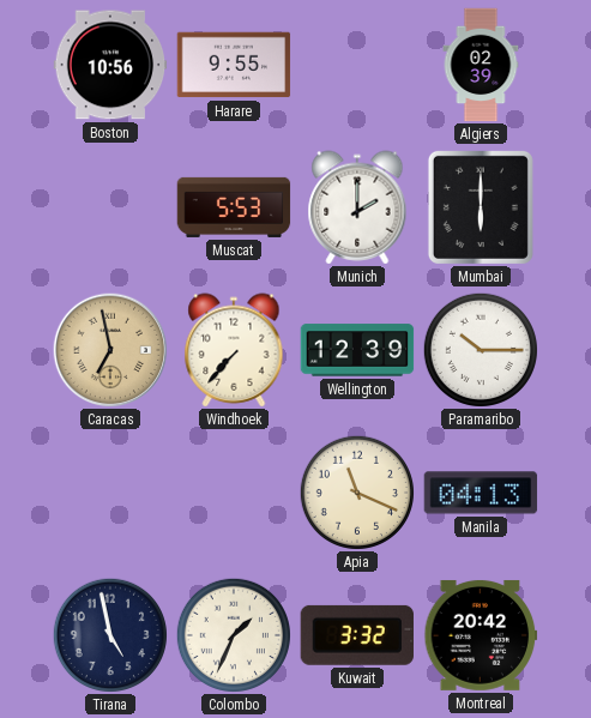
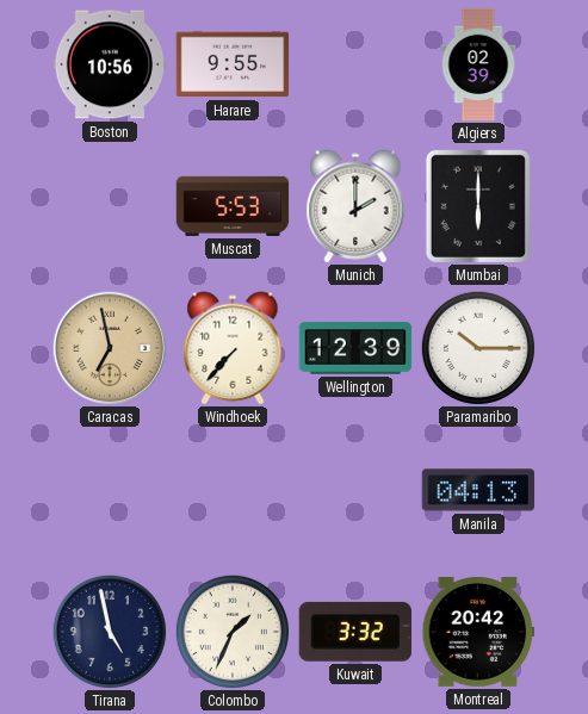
Apia: 11:19 -> none
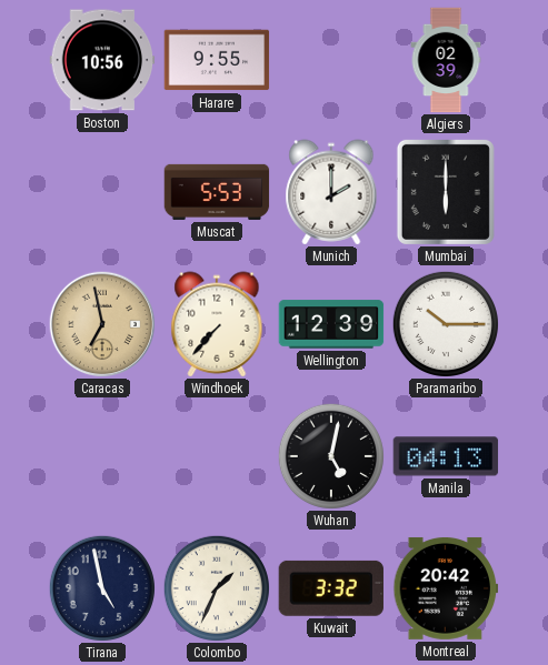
Wuhan: none -> 5:02
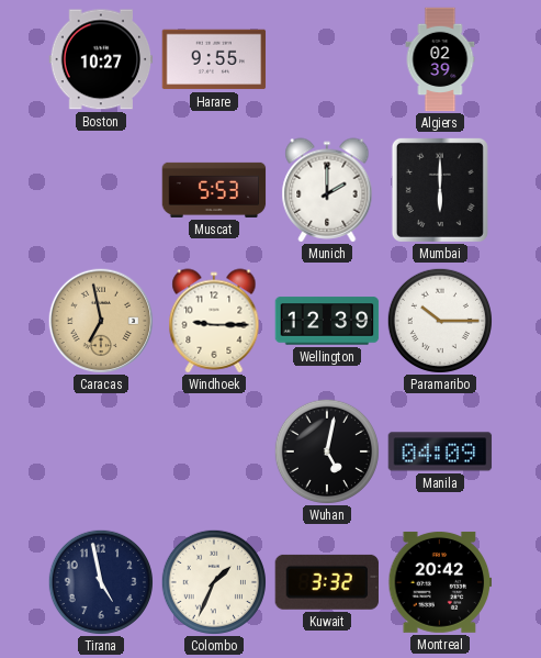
Boston: 10:56 -> 10:27
Windhoek: 7:37 -> 9:15
Manila: 04:13 -> 04:09
